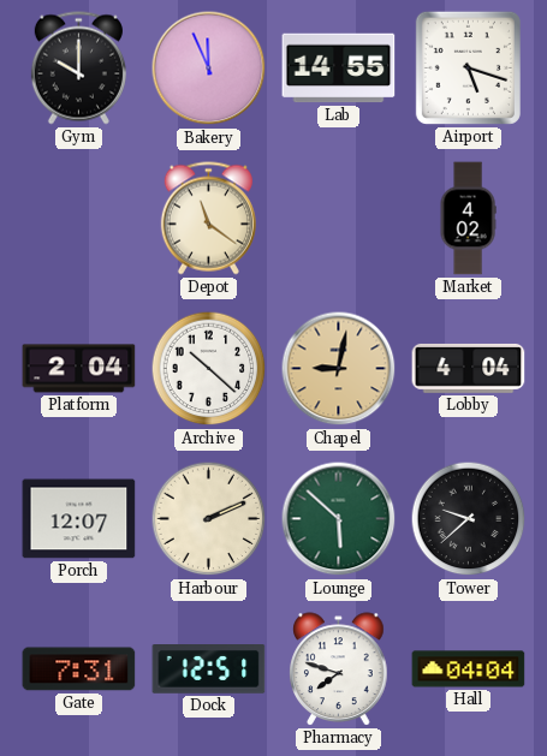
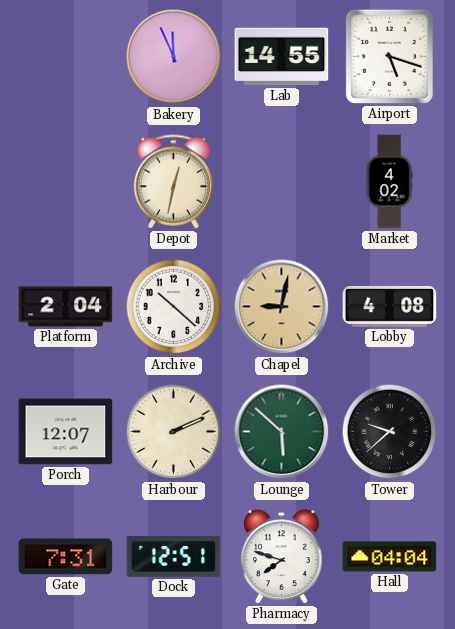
Gym: 10:00 -> none
Depot: 11:21 -> 12:32
Lobby: 4:04 -> 4:08
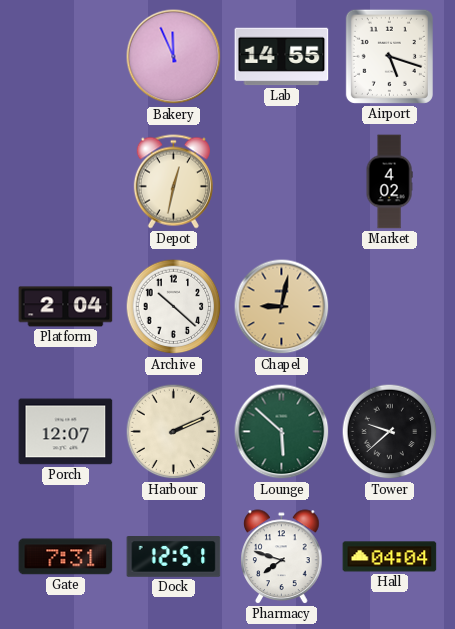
Lobby: 4:08 -> none
